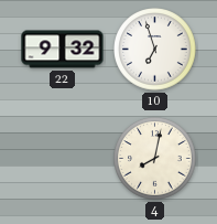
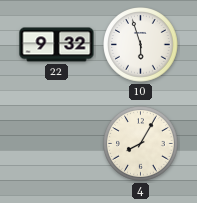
10: 6:57 -> 5:57
4: 8:02 -> 8:05
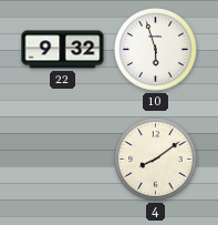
4: 8:05 -> 8:09
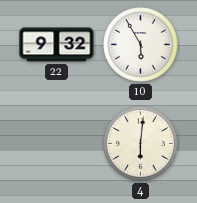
10: 5:57 -> 5:55
4: 8:09 -> 6:01
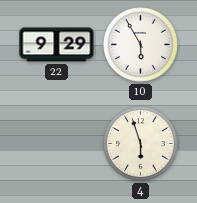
22: 9:32 -> 9:29
4: 6:01 -> 5:57
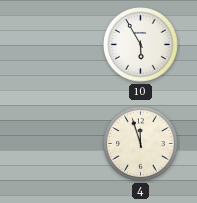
22: 9:29 -> none
4: 5:57 -> 11:57
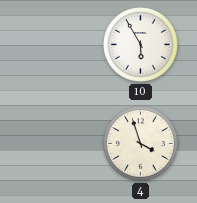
4: 11:57 -> 3:57
